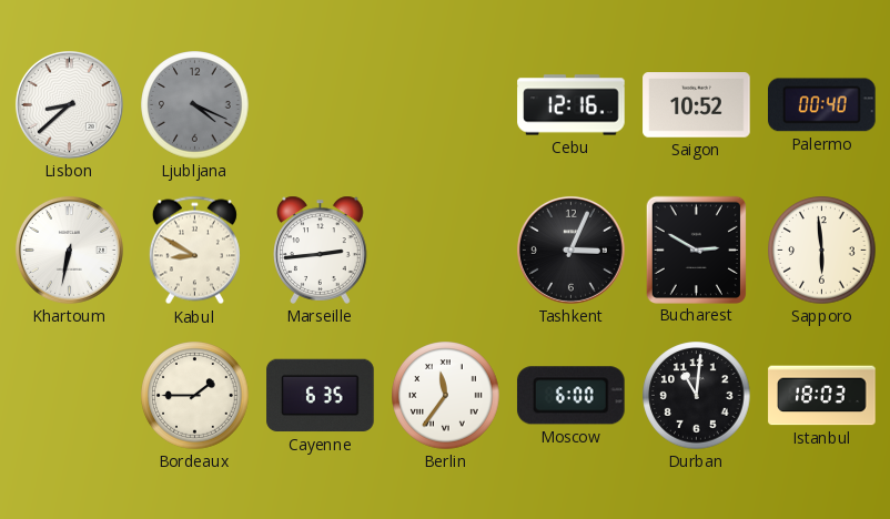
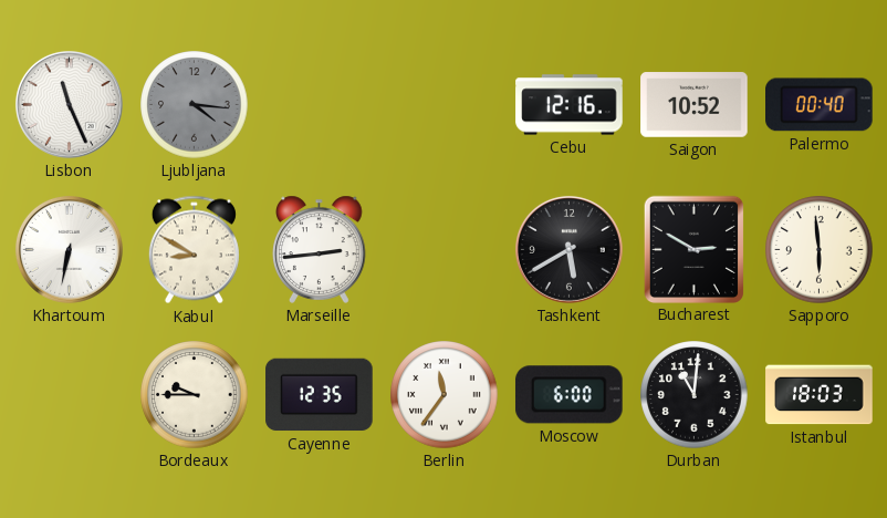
Lisbon: 8:38 -> 11:26
Ljubljana: 4:19 -> 4:16
Tashkent: 3:04 -> 5:40
Bordeaux: 1:45 -> 9:45
Cayenne: 6:35 -> 12:35
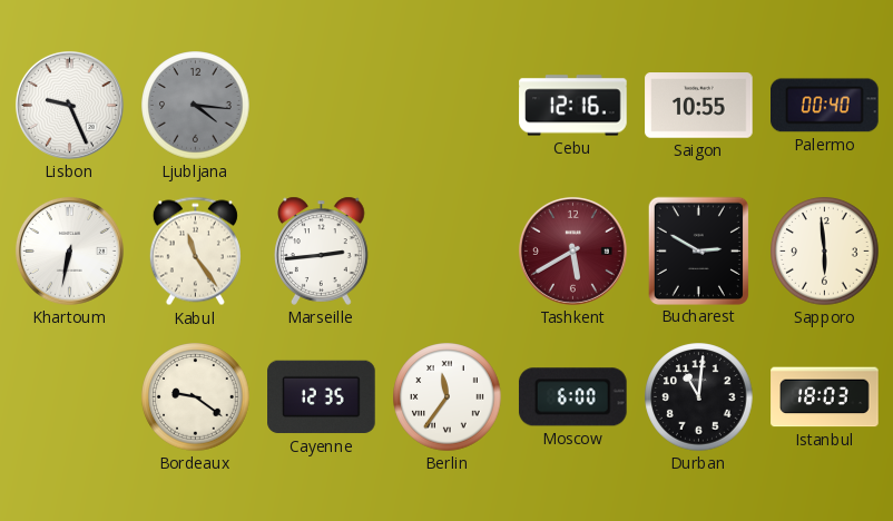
Lisbon: 11:26 -> 9:26
Saigon: 10:52 -> 10:55
Kabul: 8:50 -> 11:24
Tashkent dial: black -> burgundy
Bordeaux: 9:45 -> 9:21
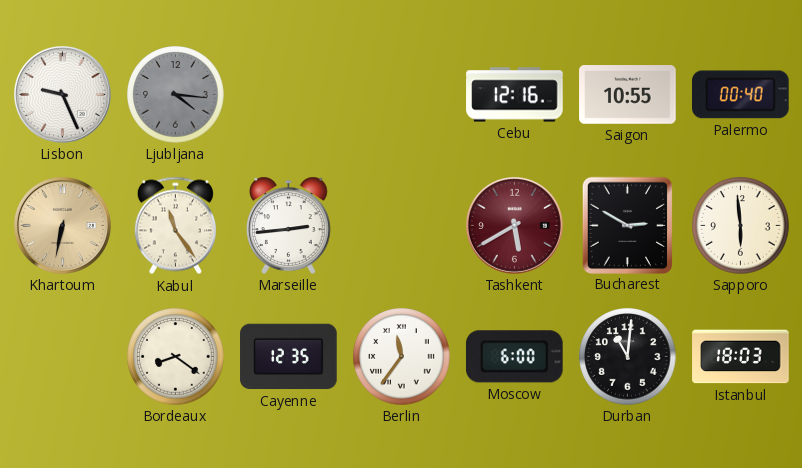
Khartoum dial: white -> champagne
Bordeaux: 9:21 -> 8:21
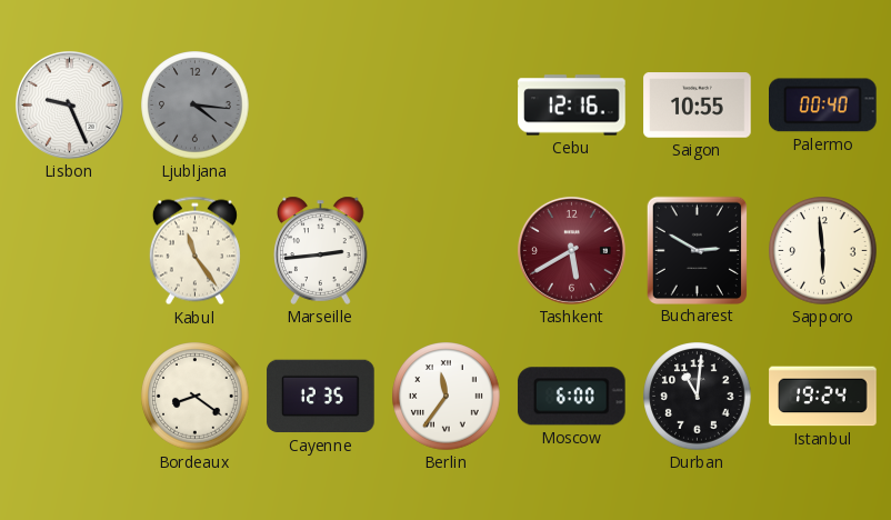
Khartoum: 6:32 -> none
Istanbul: 18:03 -> 19:24
